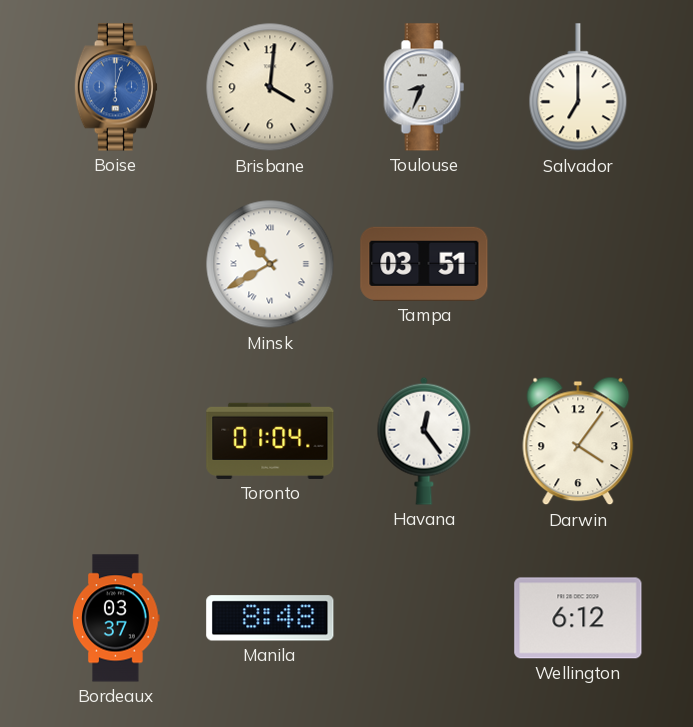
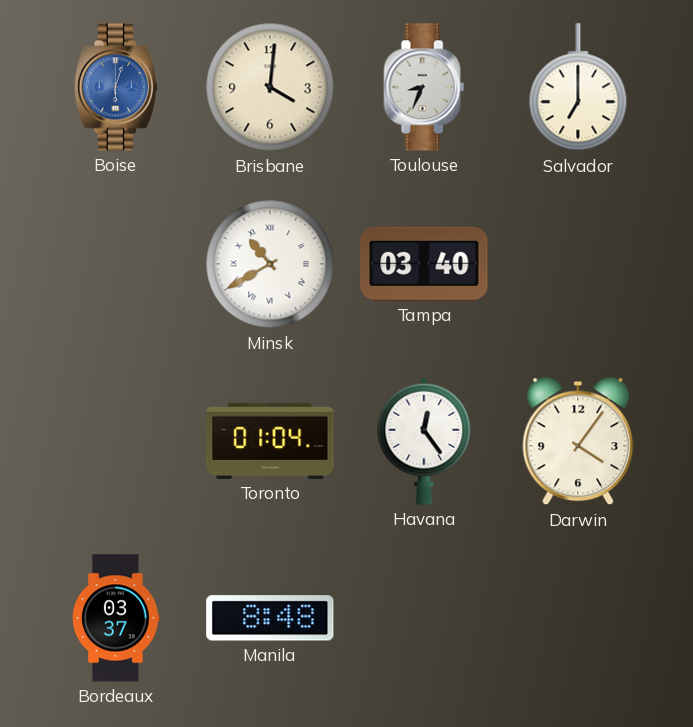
Tampa: 03:51 -> 03:40
Wellington: 6:12 -> none
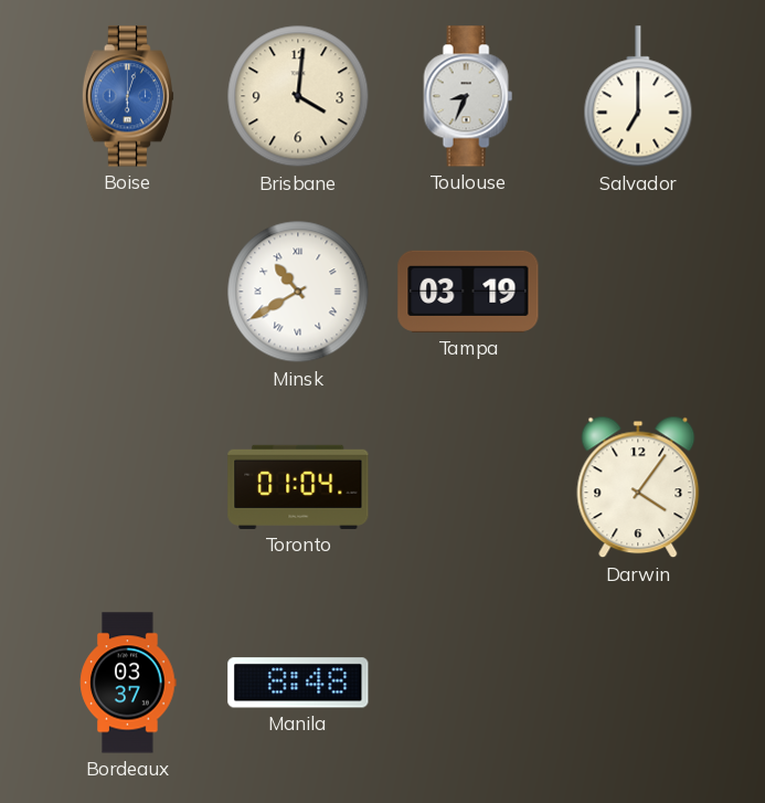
Tampa: 03:40 -> 03:19
Havana: 12:24 -> none
